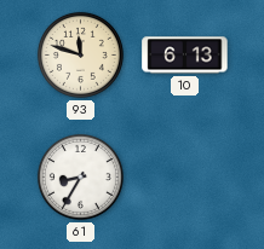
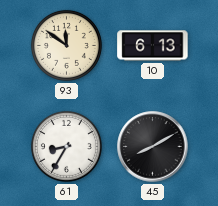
93: 11:48 -> 11:51
45: none -> 8:10
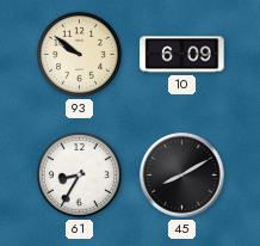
93: 11:51 -> 9:51
10: 6:13 -> 6:09
